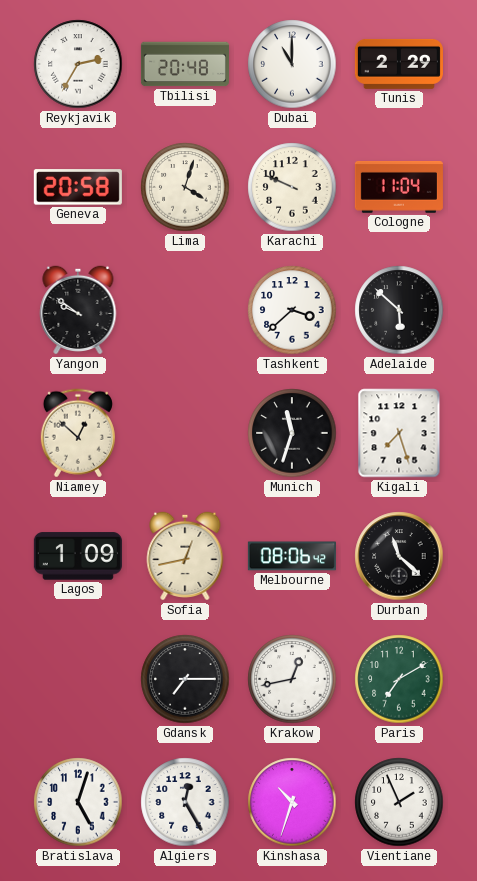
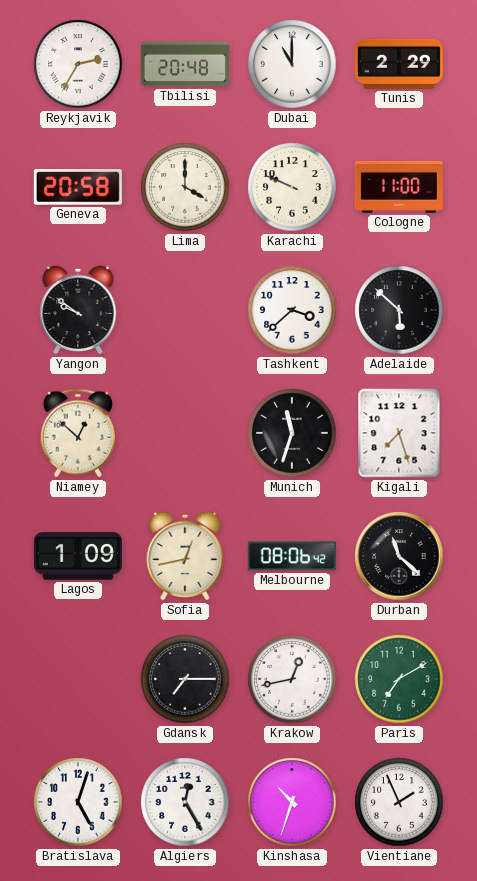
Lima: 4:03 -> 4:00
Cologne: 11:04 -> 11:00
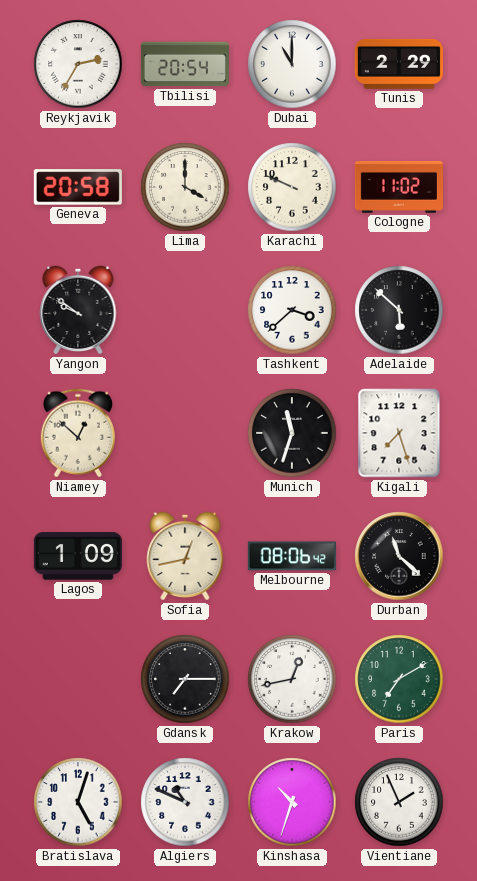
Tbilisi: 20:48 -> 20:54
Cologne: 11:00 -> 11:02
Algiers: 12:25 -> 10:49
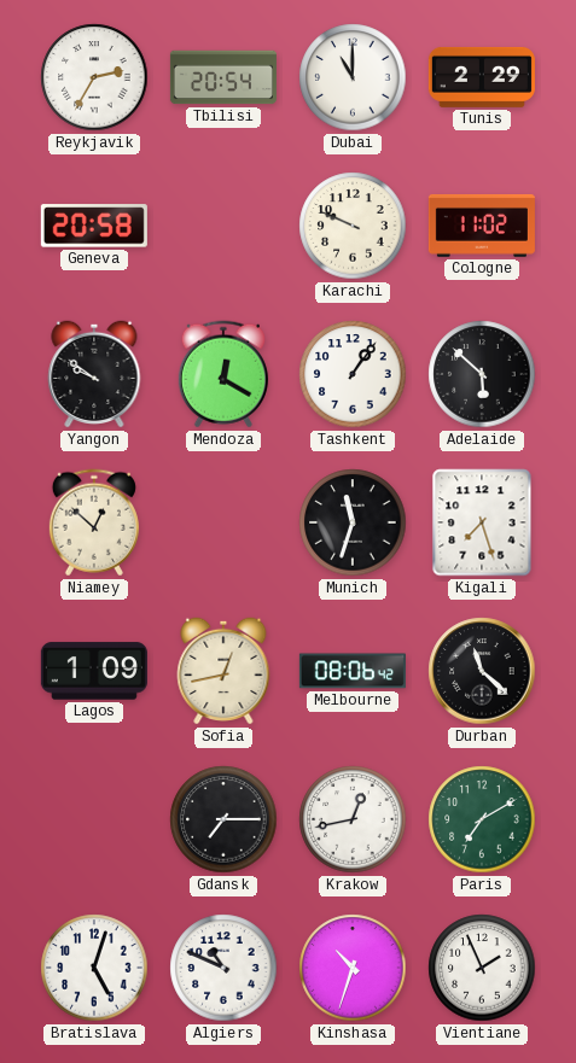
Lima: 4:00 -> none
Mendoza: none -> 12:20
Tashkent: 3:38 -> 1:06
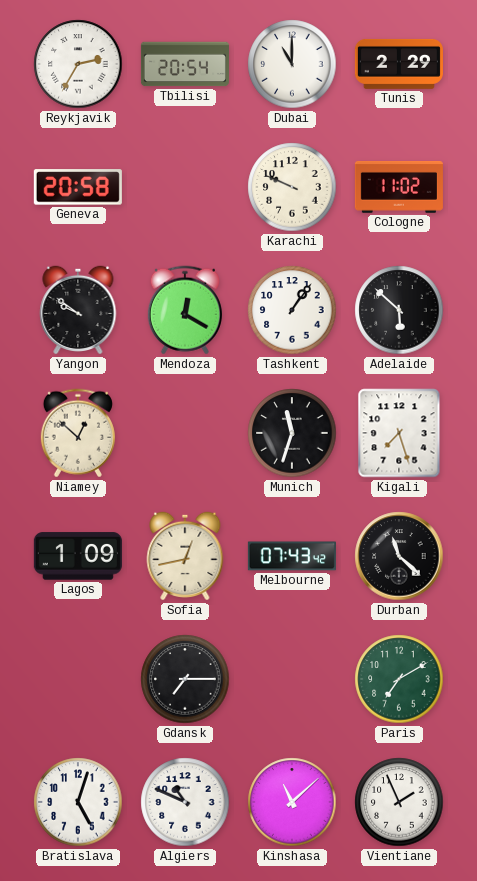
Melbourne: 08:06 -> 07:43
Krakow: 12:43 -> none
Kinshasa: 10:33 -> 11:08
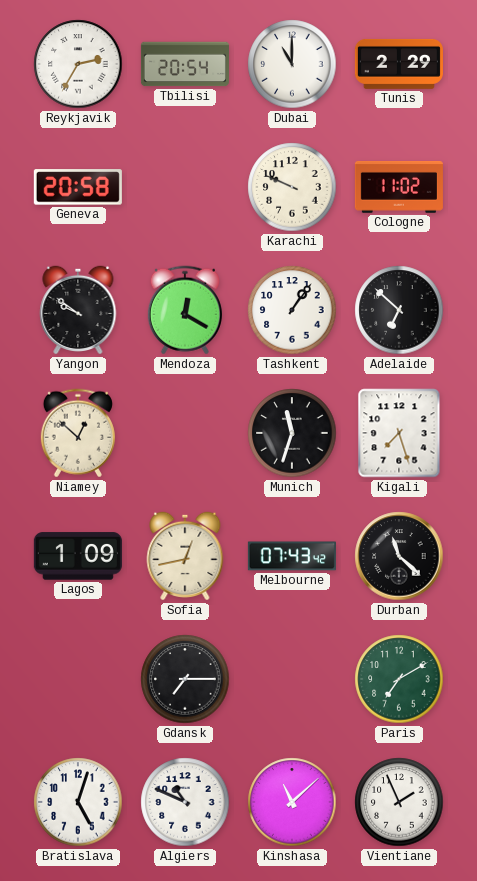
Adelaide: 5:52 -> 6:52
